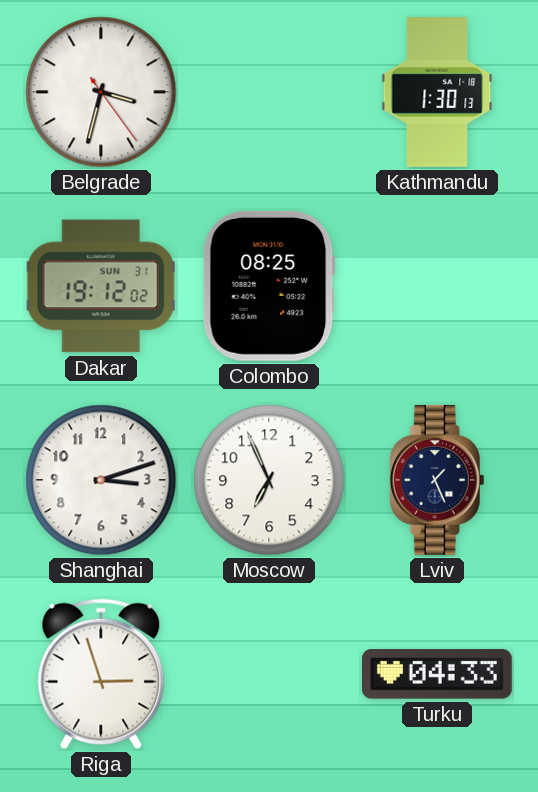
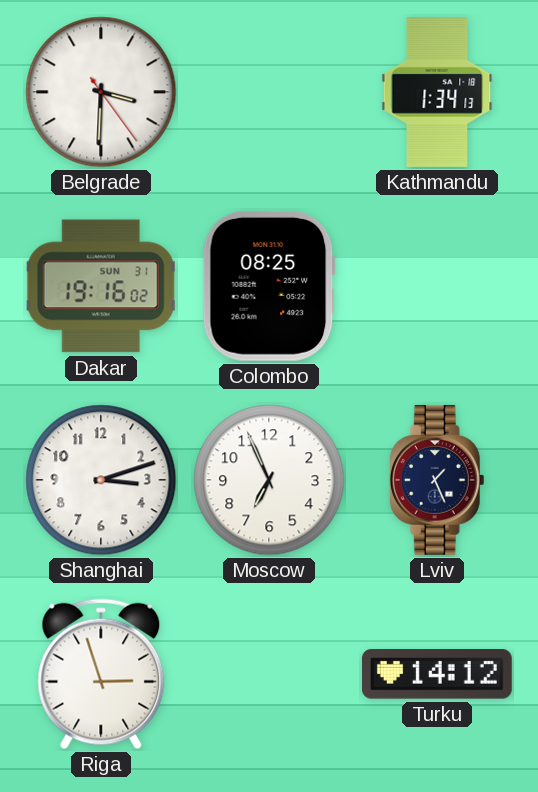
Belgrade: 3:32 -> 3:30
Kathmandu: 1:30 -> 1:34
Dakar: 19:12 -> 19:16
Turku: 04:33 -> 14:12
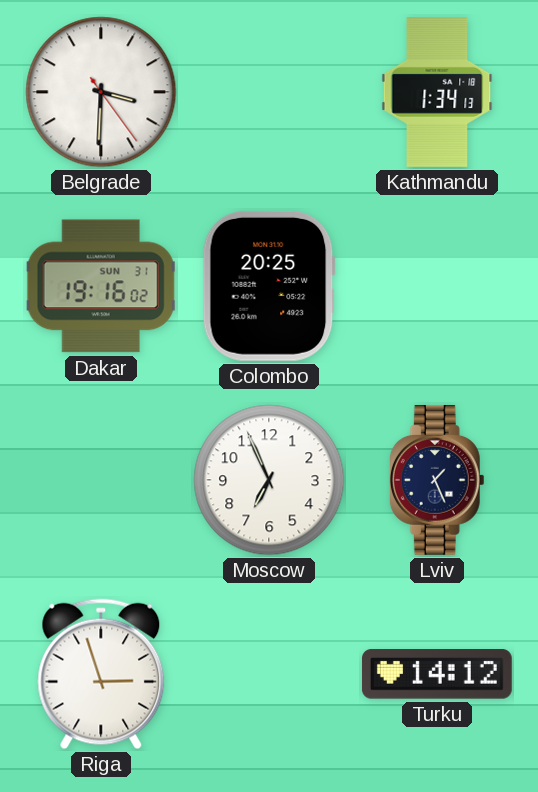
Colombo: 08:25 -> 20:25
Shanghai: 3:12 -> none
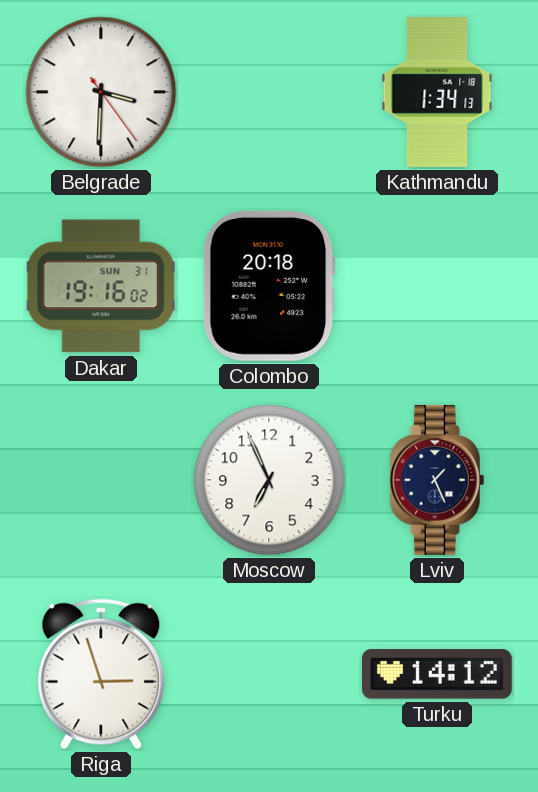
Colombo: 20:25 -> 20:18
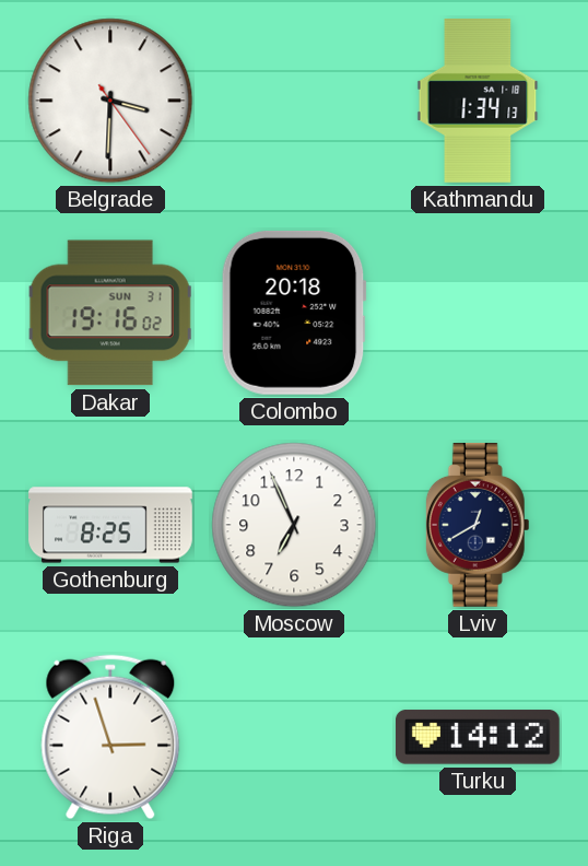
Gothenburg: none -> 8:25
Lviv: 1:26 -> 12:40
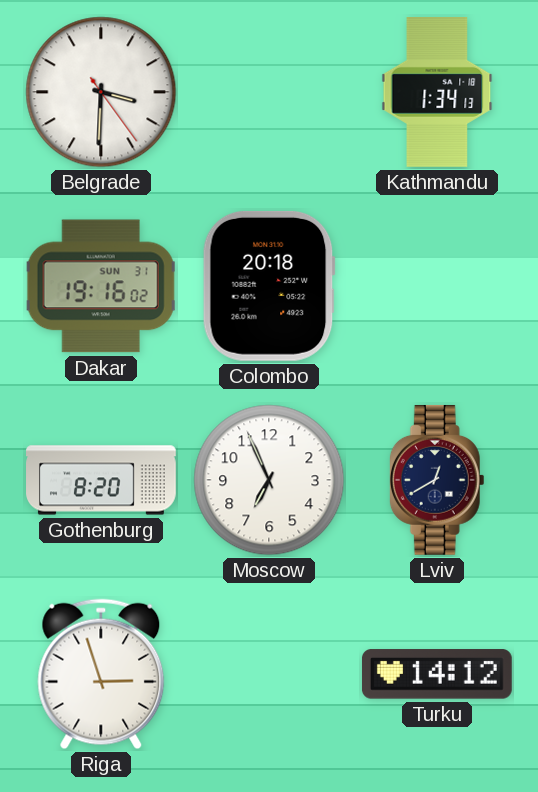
Gothenburg: 8:25 -> 8:20
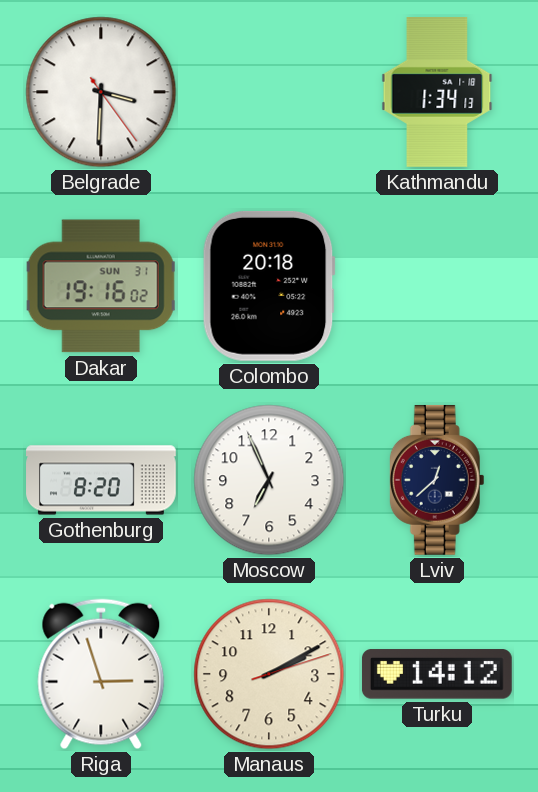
Lviv: 12:40 -> 12:38
Manaus: none -> 2:10
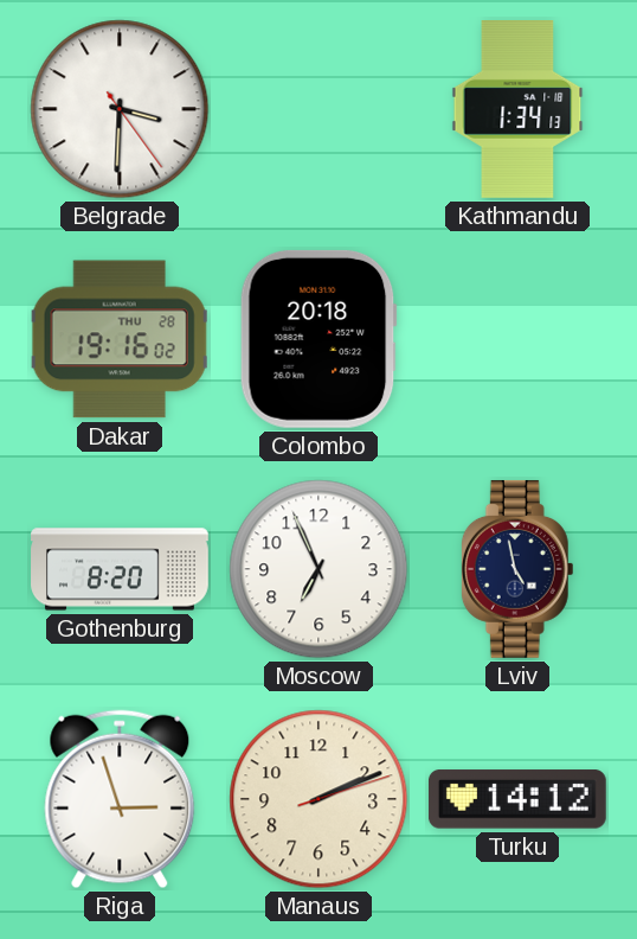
Dakar date: SUN 31 -> THU 28
Lviv: 12:38 -> 4:58
Manaus: 2:10 -> 2:11
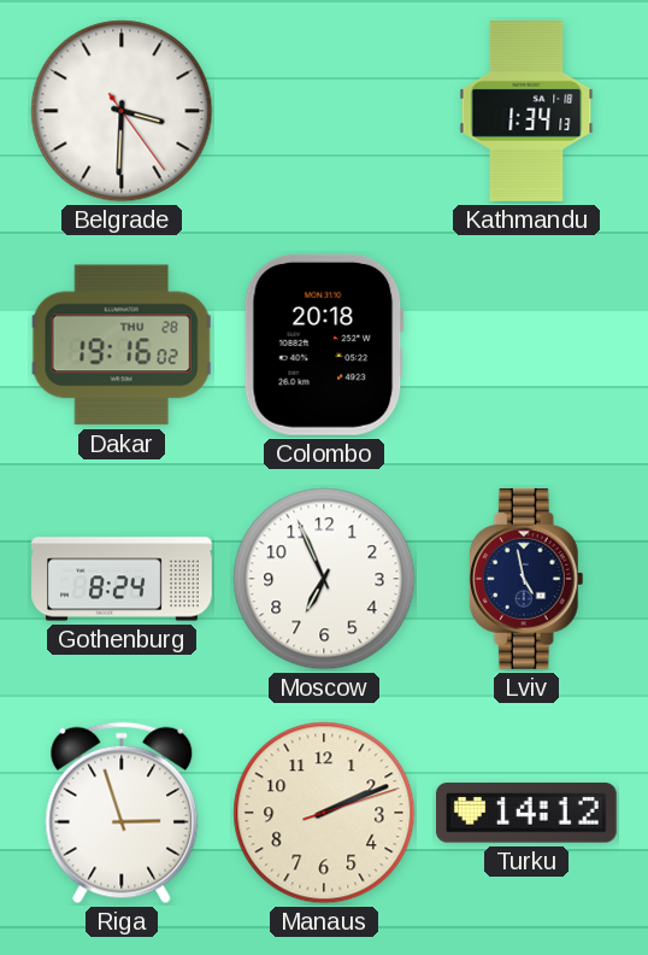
Gothenburg: 8:20 -> 8:24
